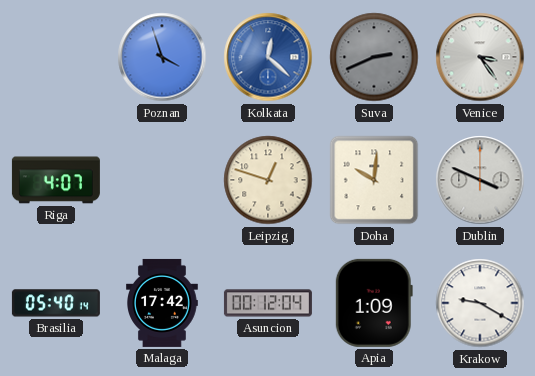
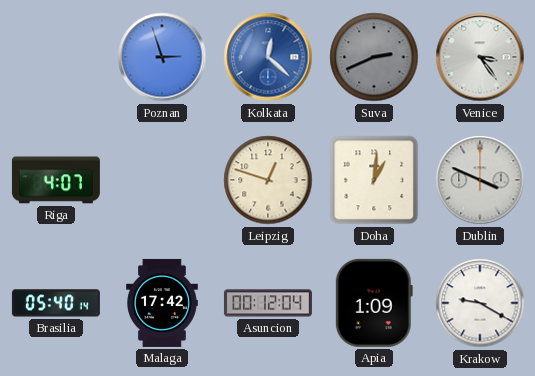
Poznan: 3:57 -> 2:57
Doha: 10:01 -> 1:01
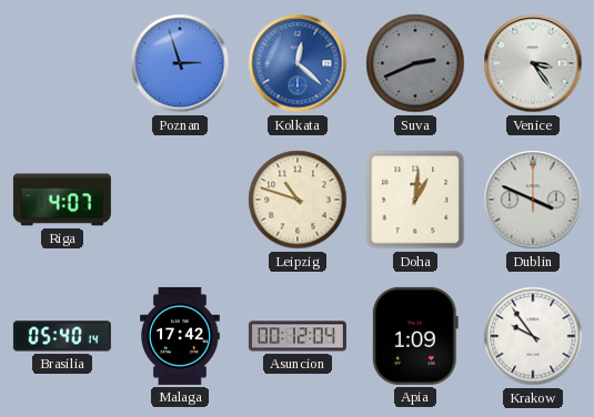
Leipzig: 12:48 -> 10:48
Krakow: 9:20 -> 9:54
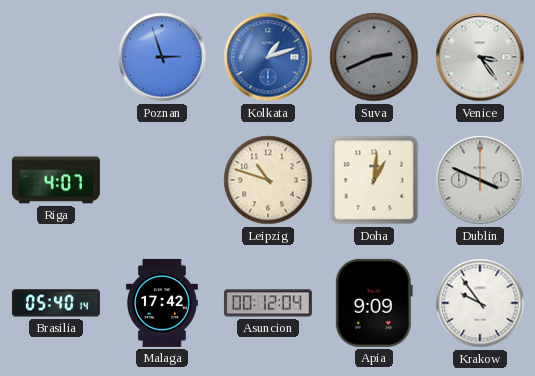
Kolkata: 12:22 -> 1:12
Apia: 1:09 -> 9:09
